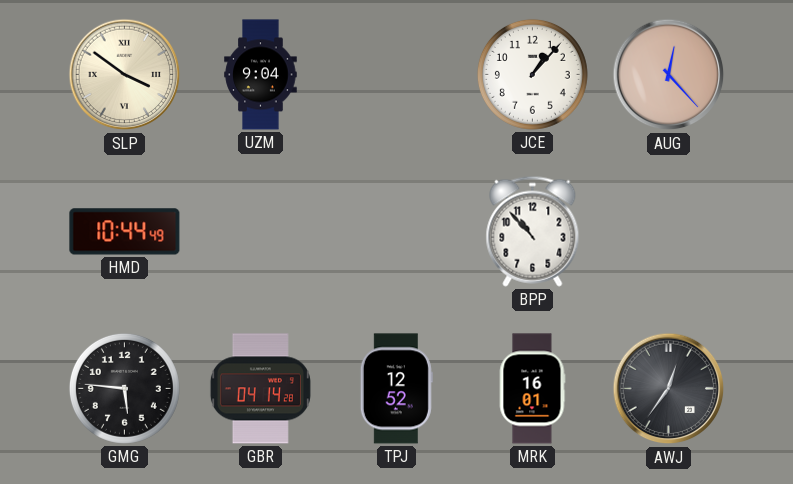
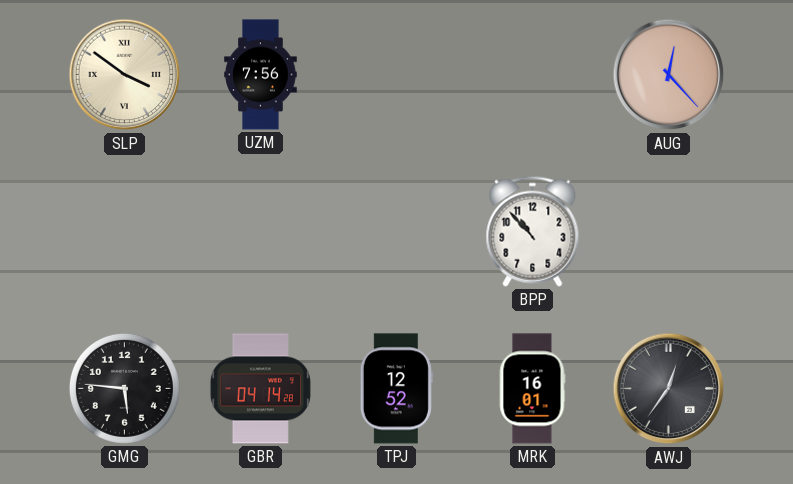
UZM: 9:04 -> 7:56
JCE: 1:07 -> none
HMD: 10:44 -> none
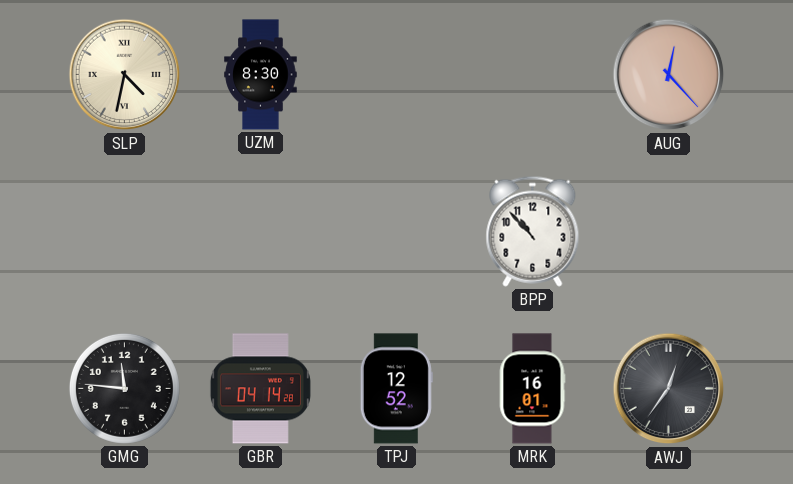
SLP: 3:51 -> 4:32
UZM: 7:56 -> 8:30
GMG: 5:46 -> 11:46
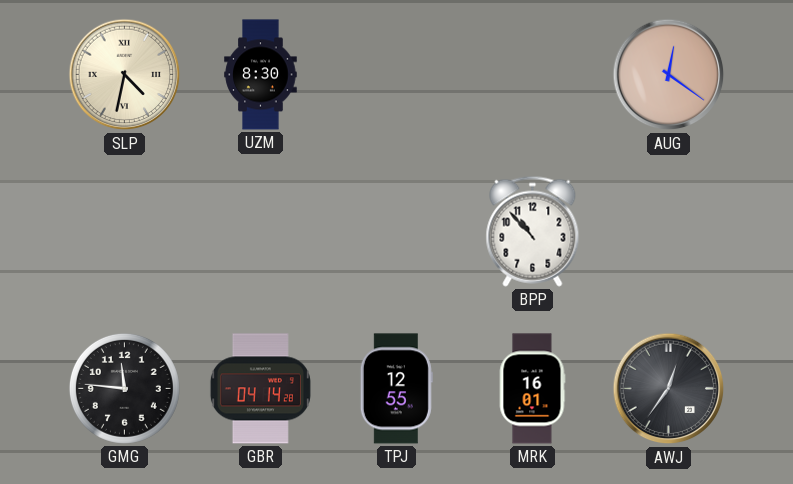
AUG: 12:23 -> 12:21
TPJ: 12:52 -> 12:55
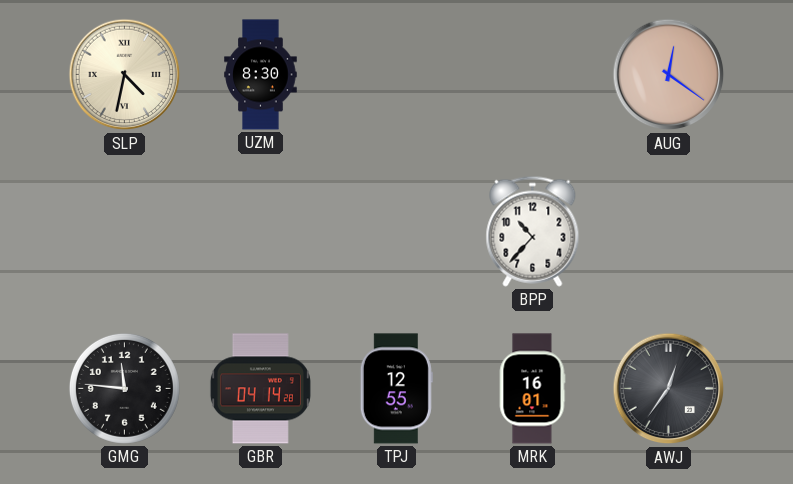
BPP: 10:53 -> 10:37
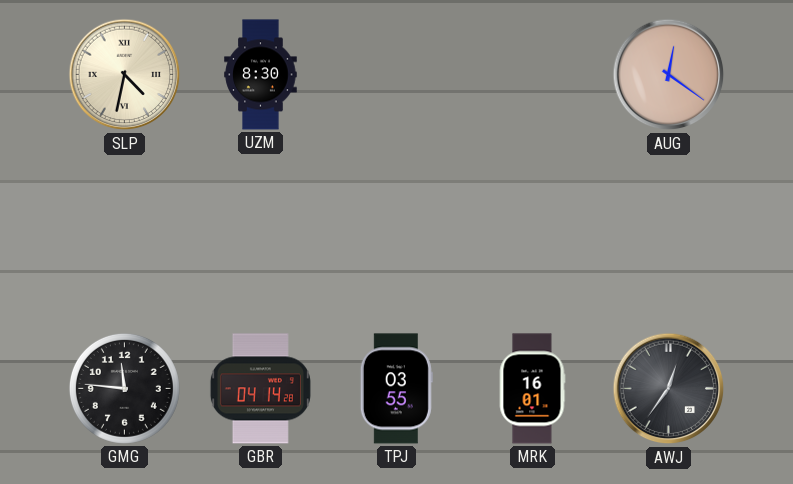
BPP: 10:37 -> none
TPJ: 12:55 -> 03:55
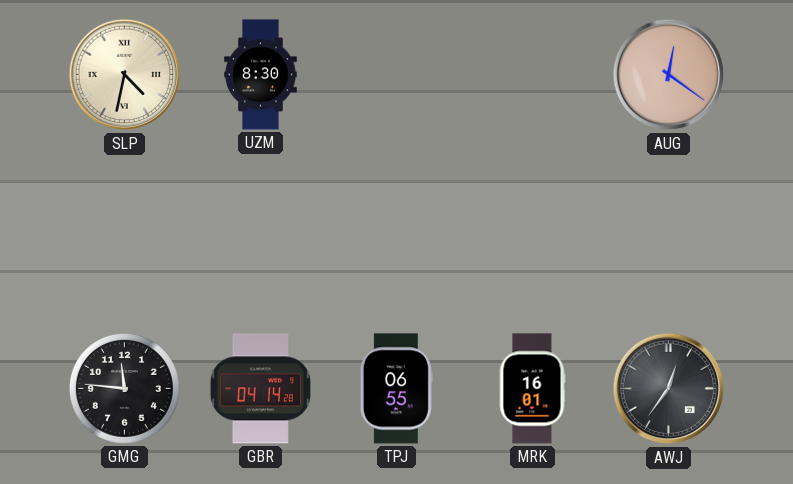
TPJ: 03:55 -> 06:55
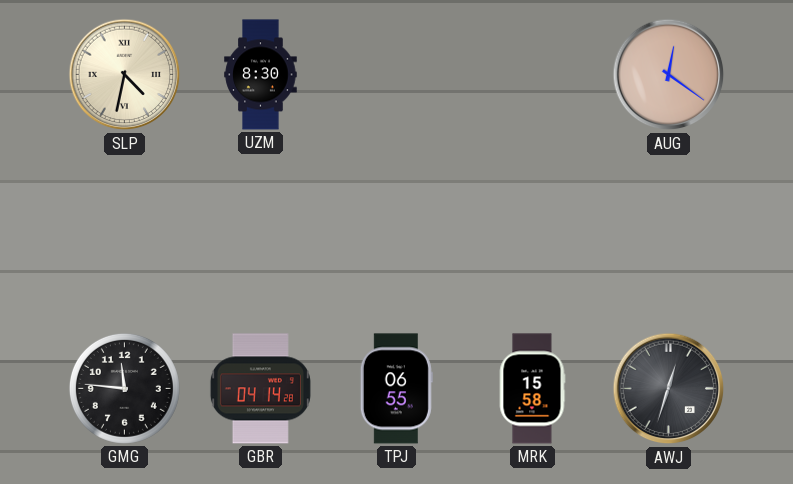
MRK: 16:01 -> 15:58
AWJ: 12:36 -> 12:33
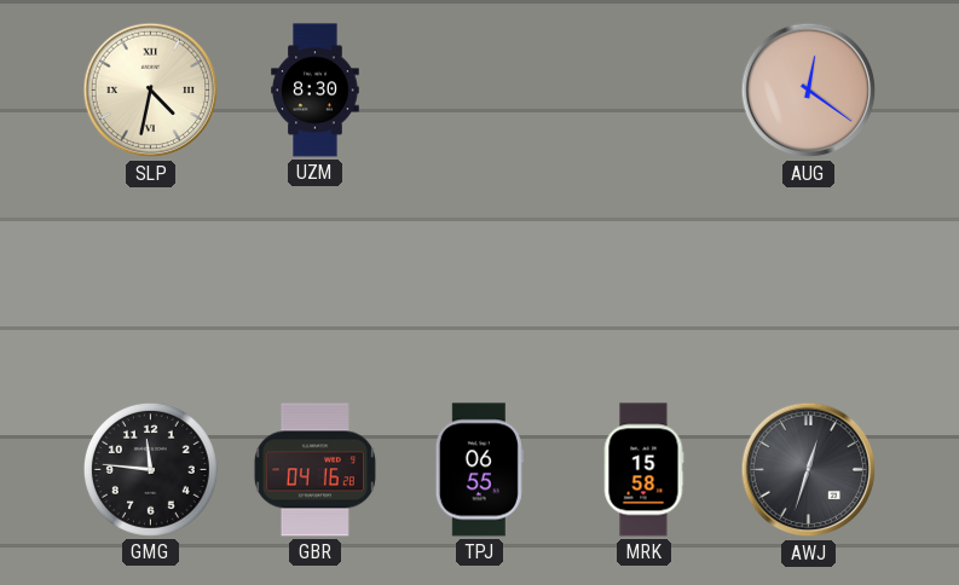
GBR: 04:14 -> 04:16
